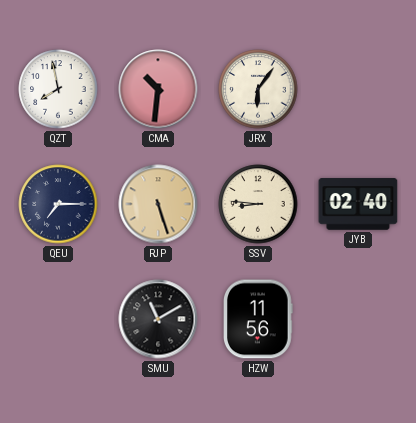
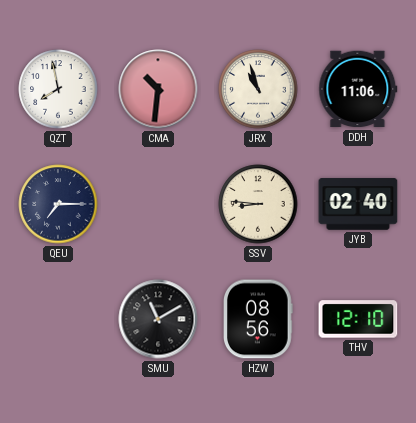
JRX: 6:06 -> 10:57
DDH: none -> 11:06
RJP: 5:27 -> none
HZW: 11:56 -> 08:56
THV: none -> 12:10
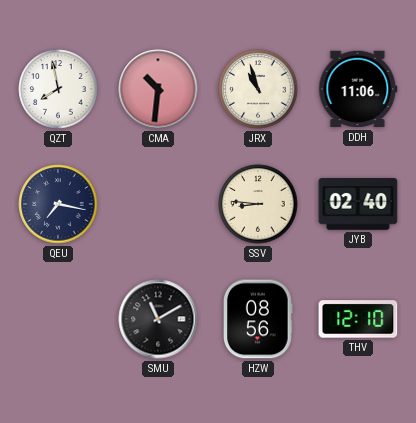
QEU: 7:15 -> 7:17
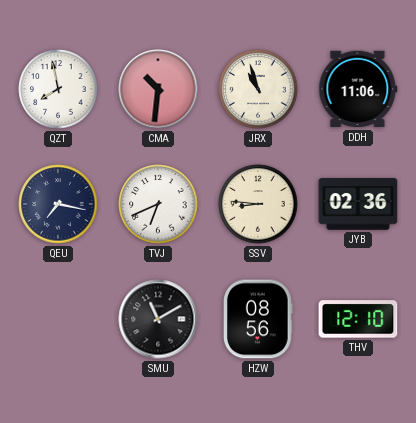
TVJ: none -> 6:41
JYB: 02:40 -> 02:36
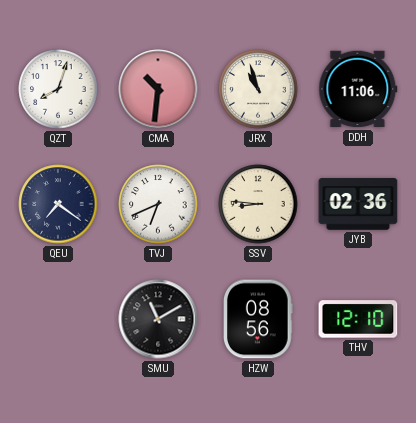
QZT: 7:58 -> 8:03
QEU: 7:17 -> 7:21
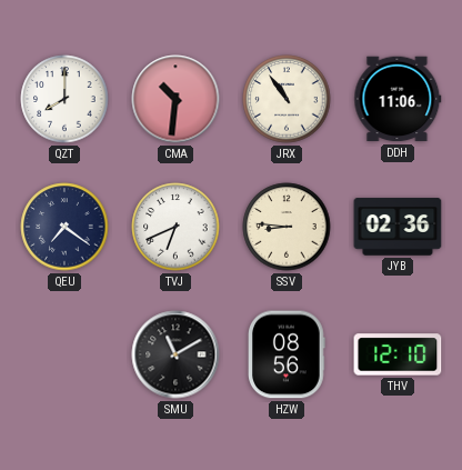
QZT: 8:03 -> 8:00
JRX: 10:57 -> 10:54
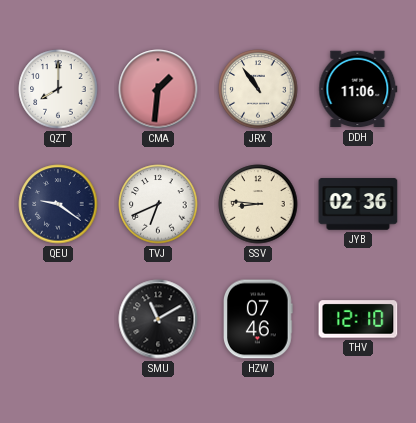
CMA: 10:31 -> 1:31
QEU: 7:21 -> 9:21
HZW: 08:56 -> 07:46
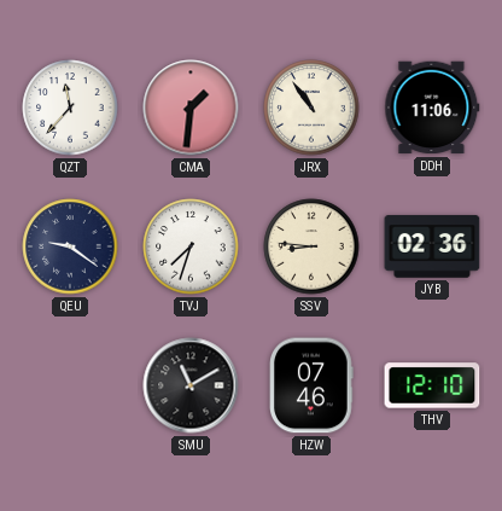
QZT: 8:00 -> 11:37
TVJ: 6:41 -> 7:33
